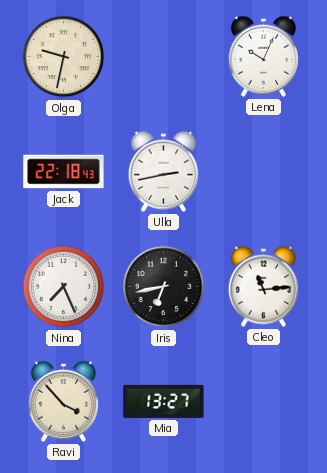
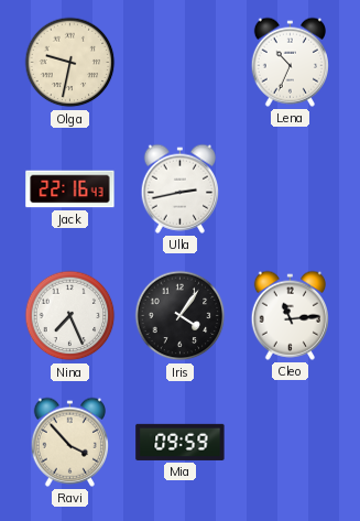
Lena: 10:04 -> 10:34
Jack: 22:18 -> 22:16
Iris: 6:43 -> 4:06
Mia: 13:27 -> 09:59
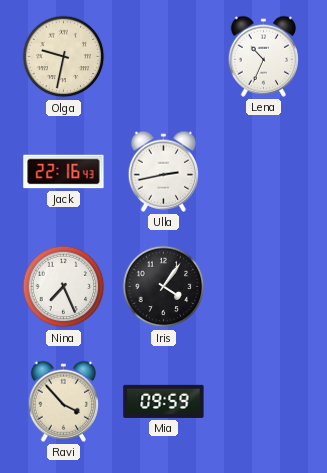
Cleo: 11:14 -> none
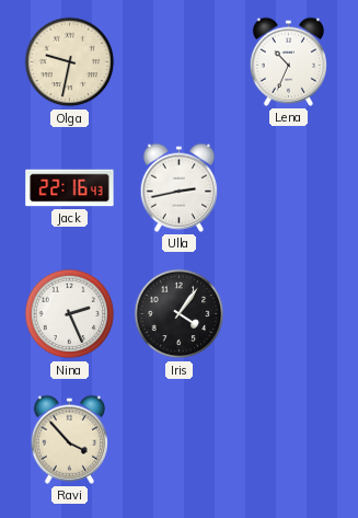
Nina: 7:26 -> 2:26
Mia: 09:59 -> none
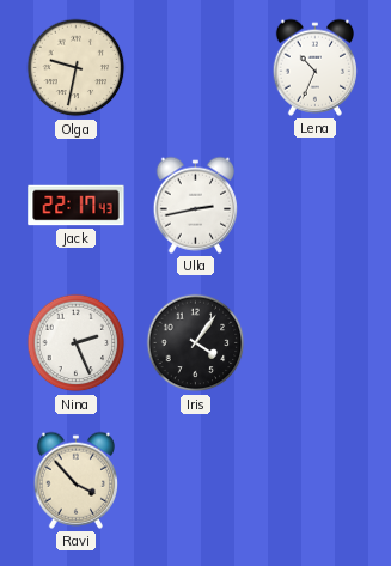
Jack: 22:16 -> 22:17
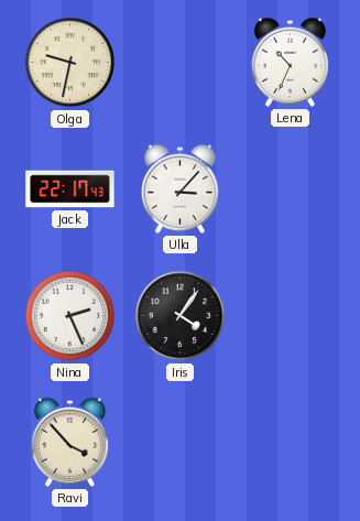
Ulla: 2:43 -> 3:07
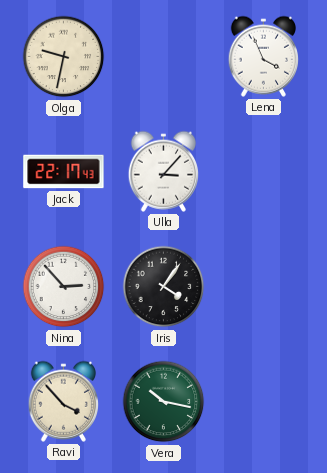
Lena: 10:34 -> 3:56
Nina: 2:26 -> 2:53
Vera: none -> 10:17
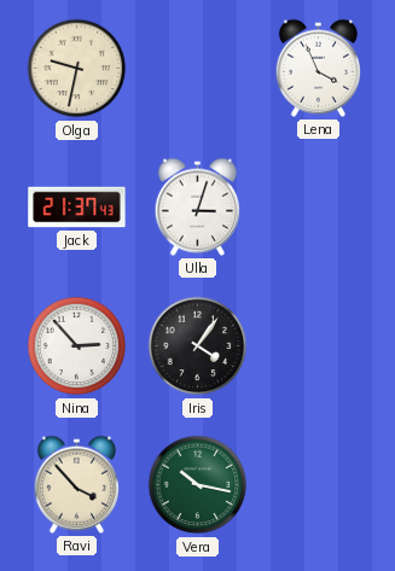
Jack: 22:17 -> 21:37
Ulla: 3:07 -> 3:03
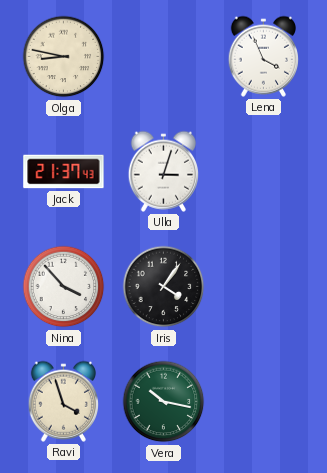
Olga: 9:32 -> 8:47
Nina: 2:53 -> 3:53
Ravi: 3:53 -> 3:57
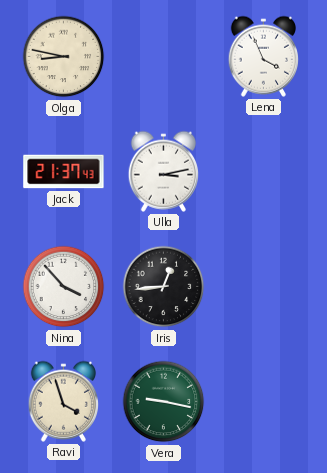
Ulla: 3:03 -> 3:13
Iris: 4:06 -> 12:44
Vera: 10:17 -> 9:17
